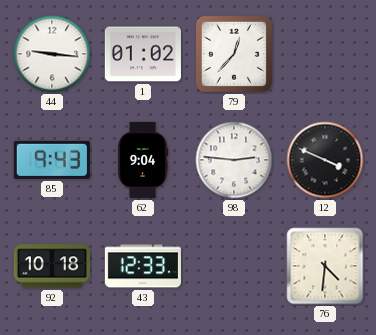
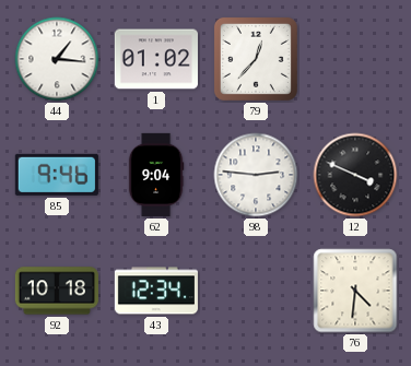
44: 9:16 -> 1:16
85: 9:43 -> 9:46
43: 12:33 -> 12:34
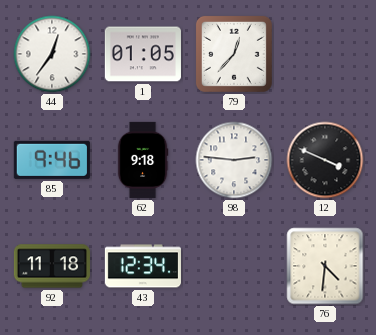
44: 1:16 -> 12:36
1: 01:02 -> 01:05
62: 9:04 -> 9:18
92: 10:18 -> 11:18
